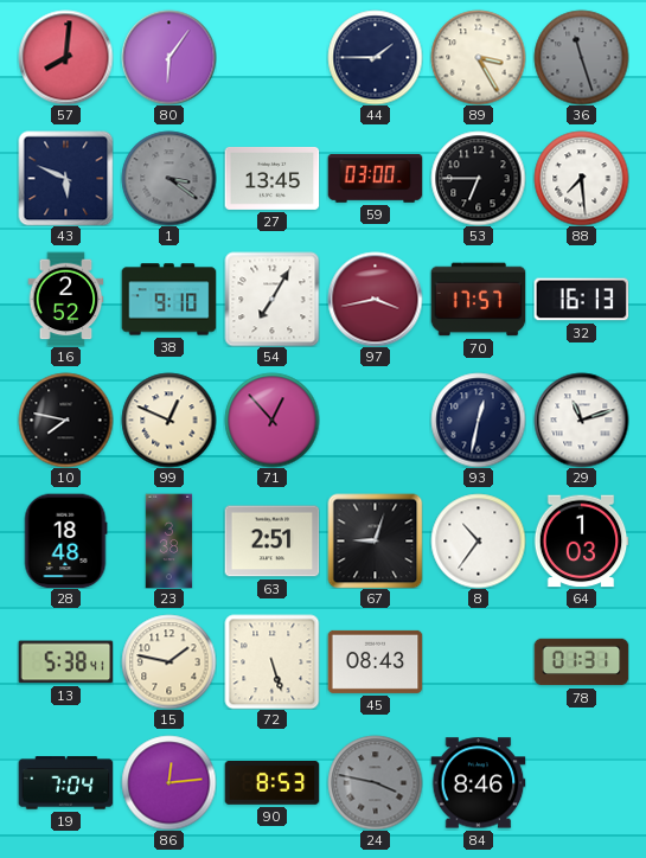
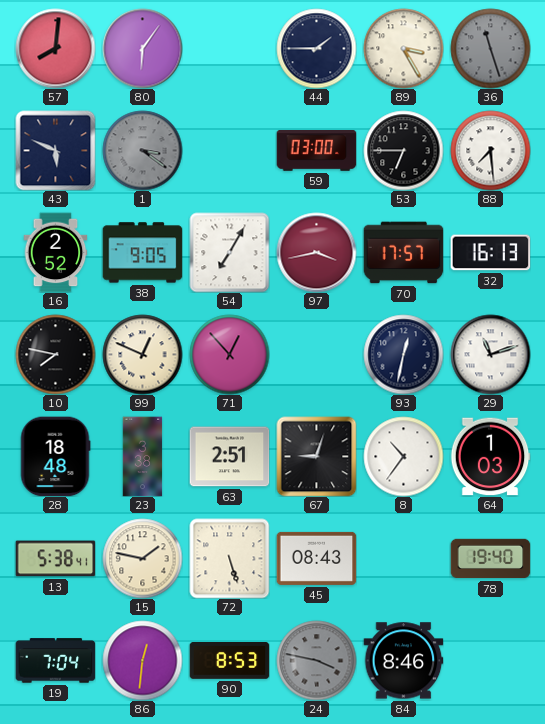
27: 13:45 -> none
38: 9:10 -> 9:05
78: 01:31 -> 19:40
86: 12:14 -> 12:31
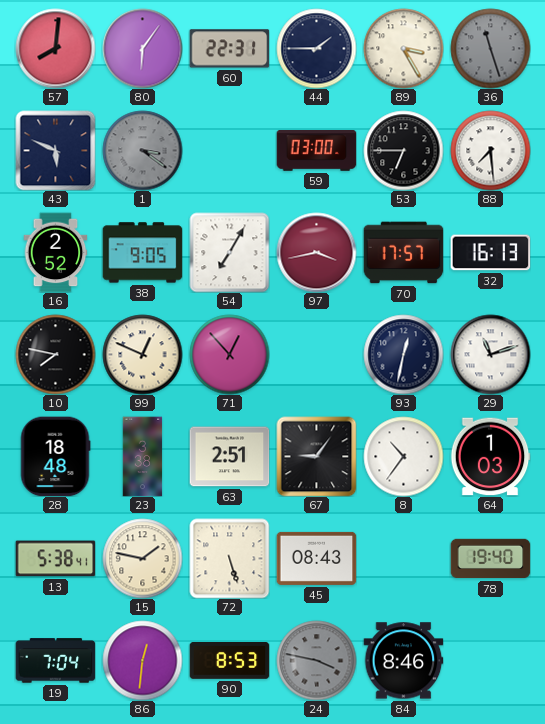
60: none -> 22:31
67: 9:03 -> 9:06
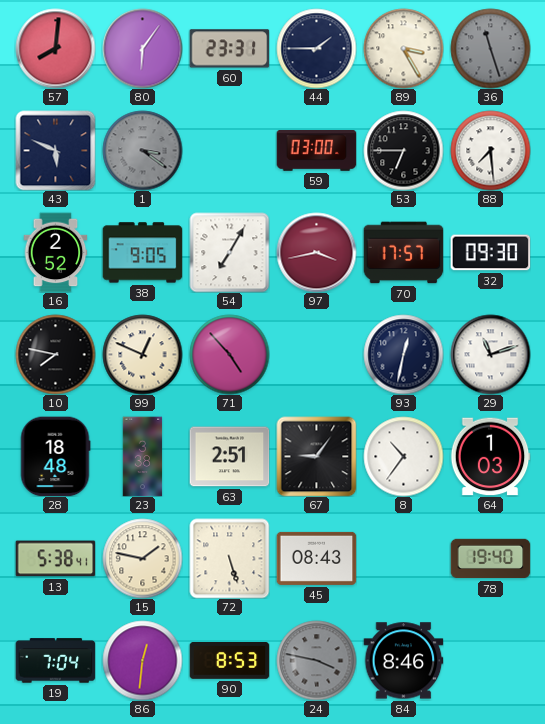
60: 22:31 -> 23:31
32: 16:13 -> 09:30
71: 12:53 -> 4:53
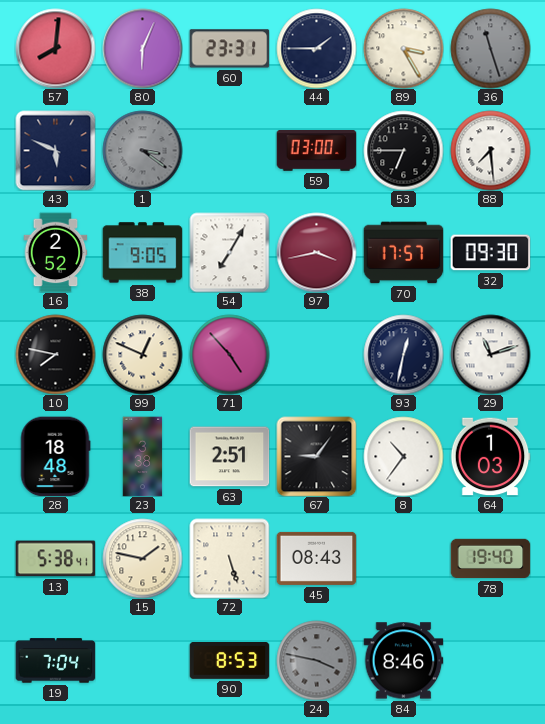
80: 6:06 -> 6:04
86: 12:31 -> none
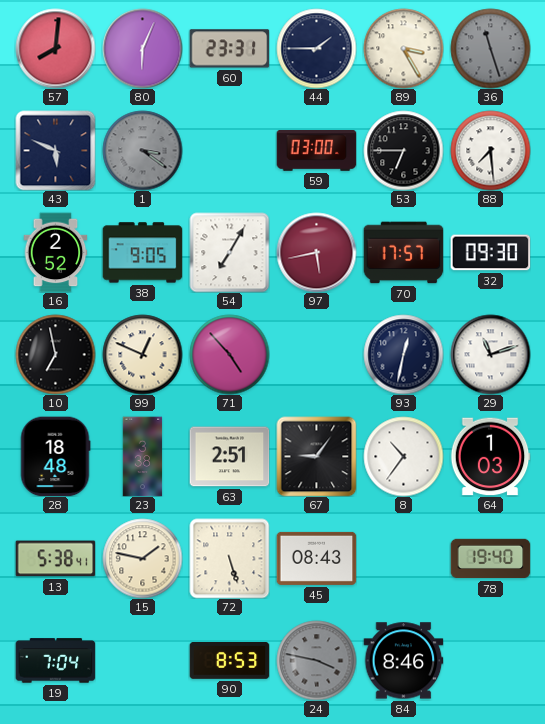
97: 3:43 -> 5:43
10: 7:47 -> 6:58
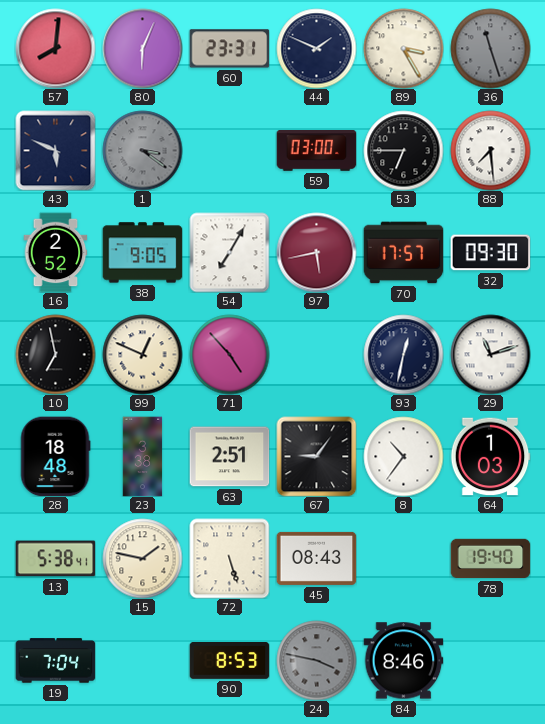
44: 1:45 -> 1:49
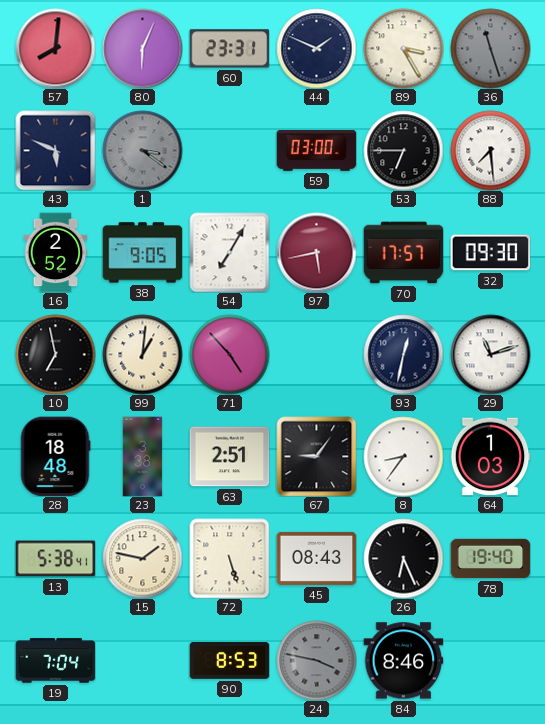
99: 12:49 -> 1:01
8: 10:36 -> 8:36
26: none -> 6:26
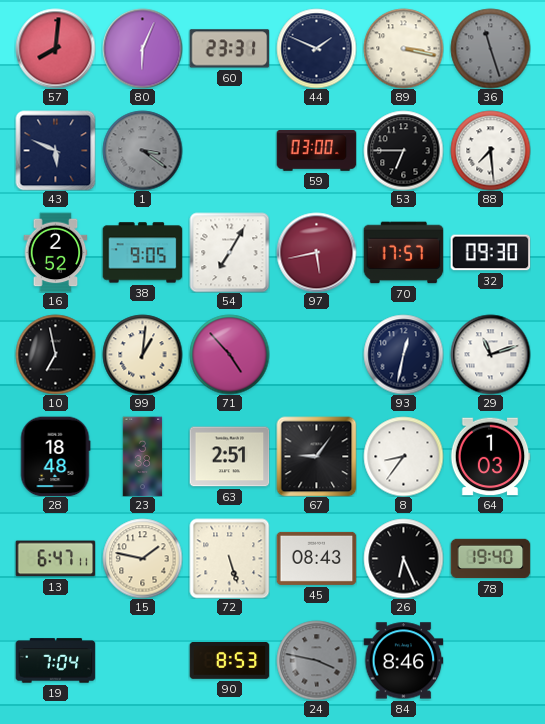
89: 3:25 -> 3:17
13: 5:38 -> 6:47
